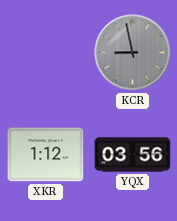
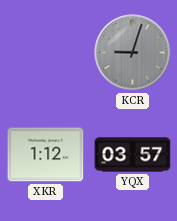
KCR: 8:58 -> 9:03
YQX: 03:56 -> 03:57
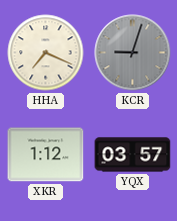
HHA: none -> 7:19
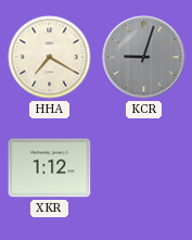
HHA: 7:19 -> 7:20
YQX: 03:57 -> none
